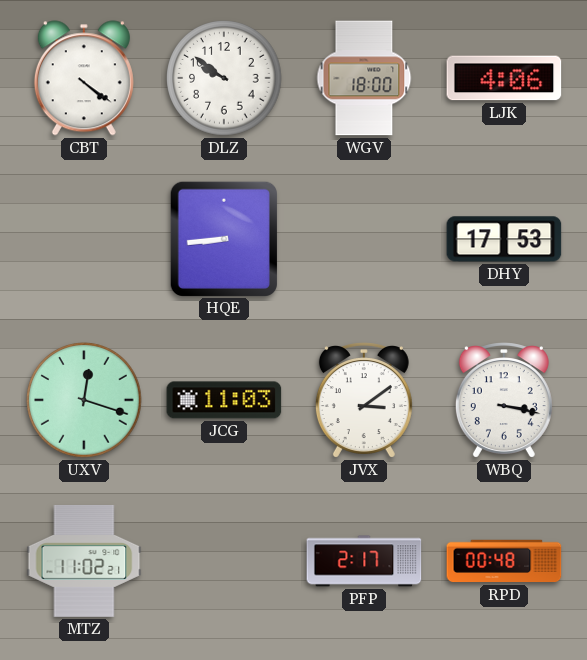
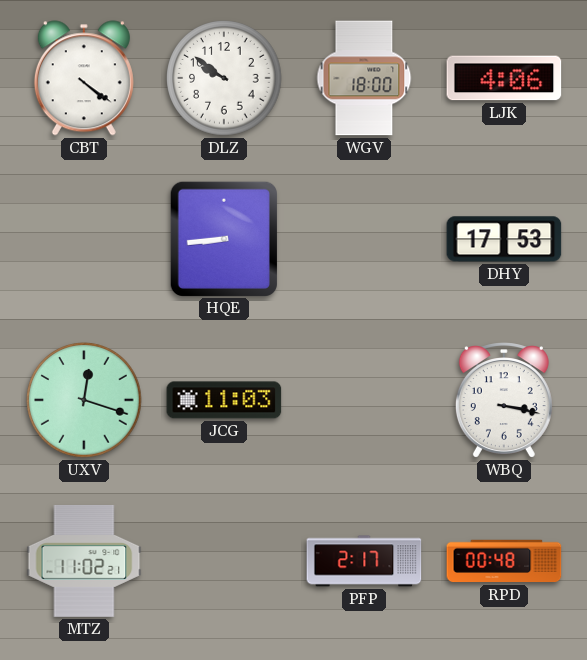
JVX: 3:09 -> none
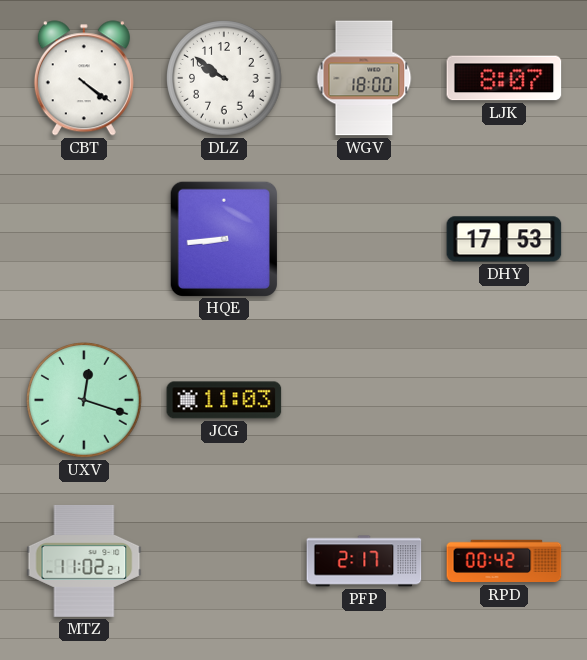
LJK: 4:06 -> 8:07
WBQ: 3:17 -> none
RPD: 00:48 -> 00:42
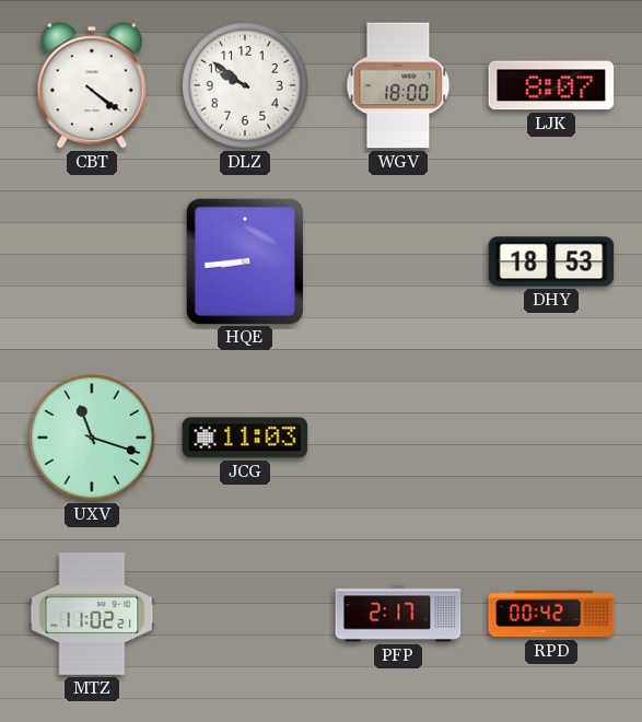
DHY: 17:53 -> 18:53
UXV: 12:18 -> 11:18
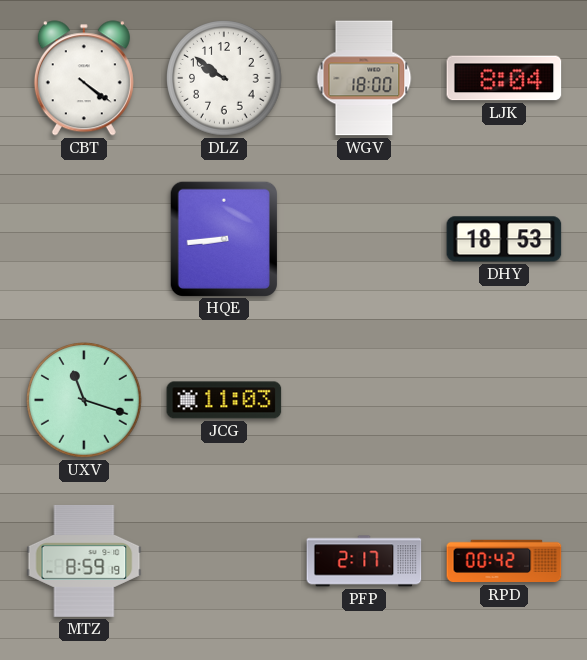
LJK: 8:07 -> 8:04
MTZ: 11:02 -> 8:59
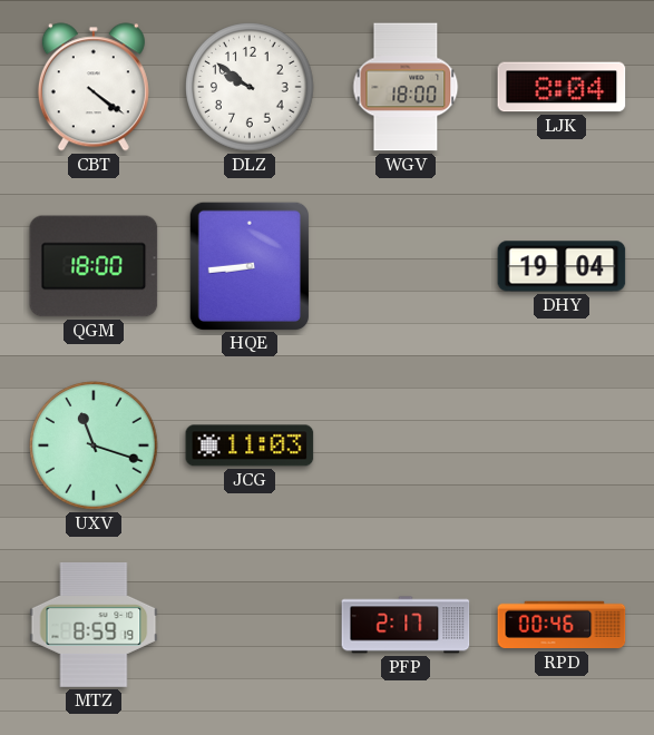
QGM: none -> 18:00
DHY: 18:53 -> 19:04
RPD: 00:42 -> 00:46
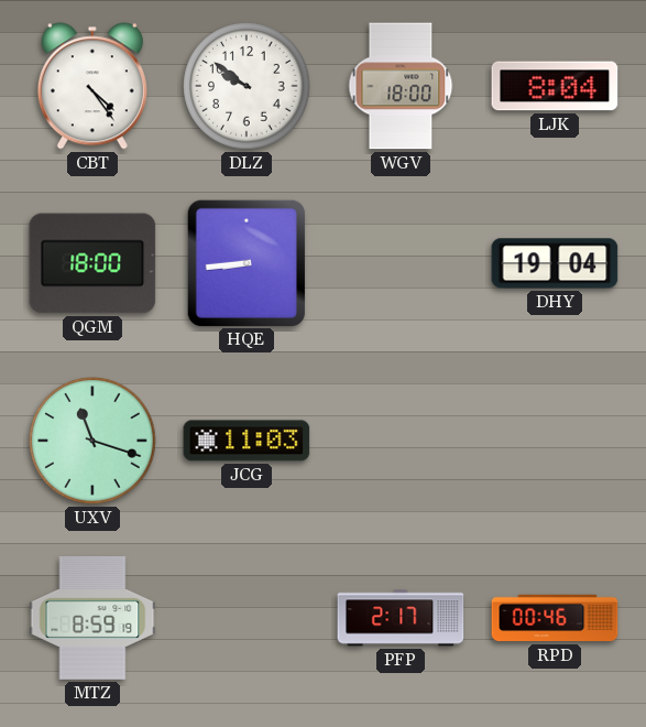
CBT: 4:21 -> 4:24
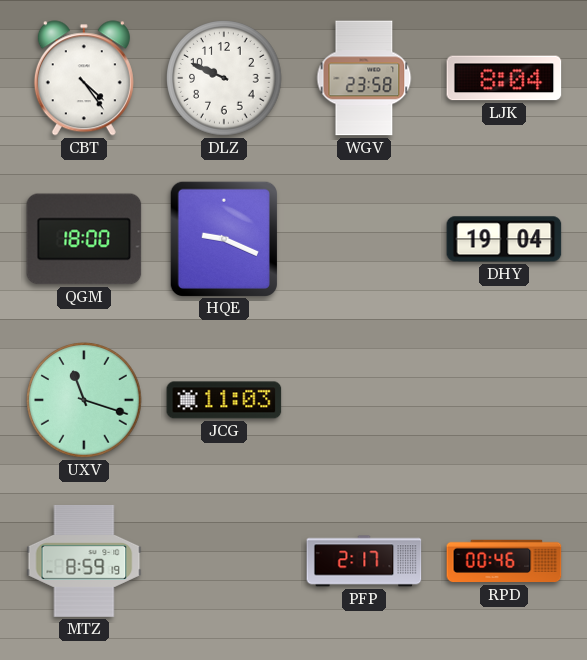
DLZ: 9:51 -> 9:49
WGV: 18:00 -> 23:58
HQE: 8:44 -> 9:19
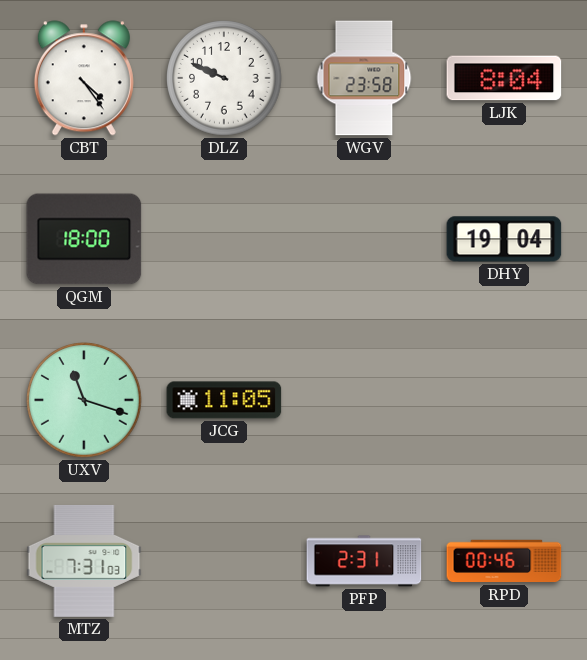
HQE: 9:19 -> none
JCG: 11:03 -> 11:05
MTZ: 8:59 -> 7:31
PFP: 2:17 -> 2:31
